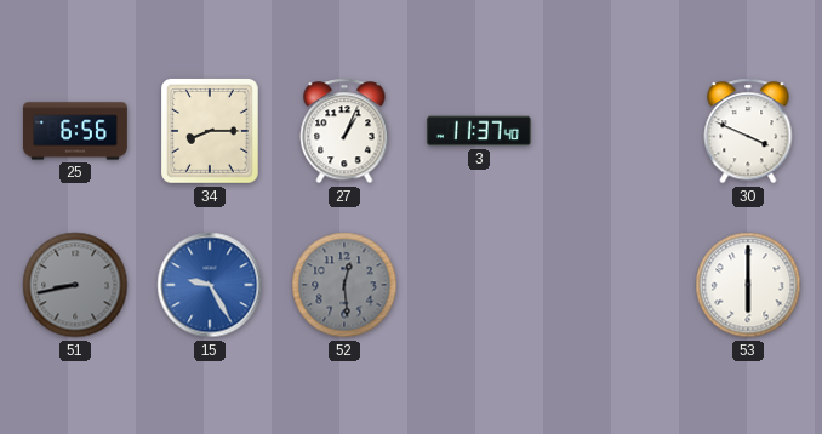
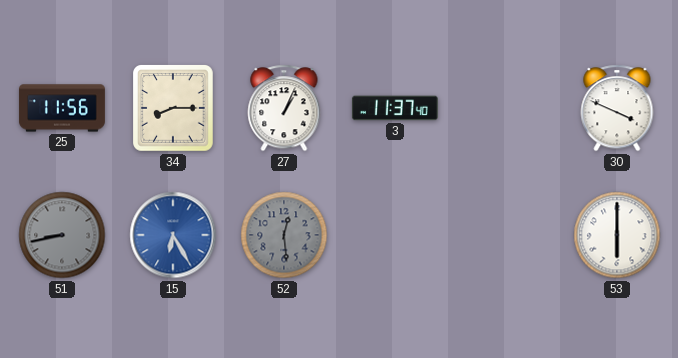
25: 6:56 -> 11:56
15: 9:25 -> 6:25
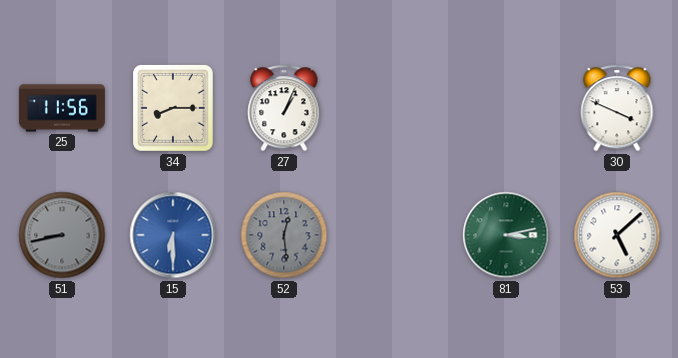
3: 11:37 -> none
15: 6:25 -> 6:30
81: none -> 3:13
53: 6:00 -> 5:08
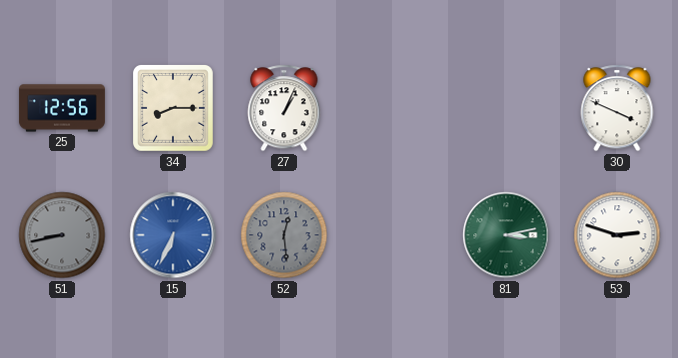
25: 11:56 -> 12:56
15: 6:30 -> 6:34
53: 5:08 -> 2:48
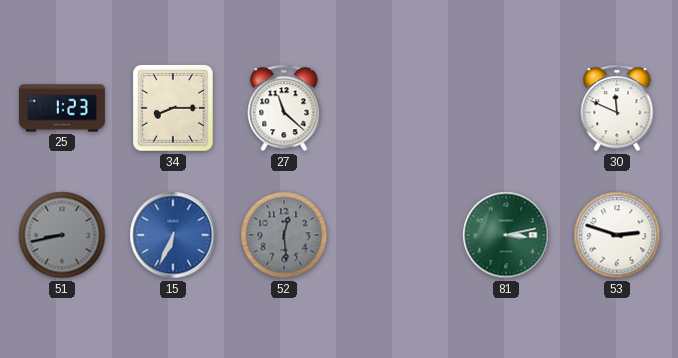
25: 12:56 -> 1:23
27: 1:04 -> 11:22
30: 3:49 -> 11:49
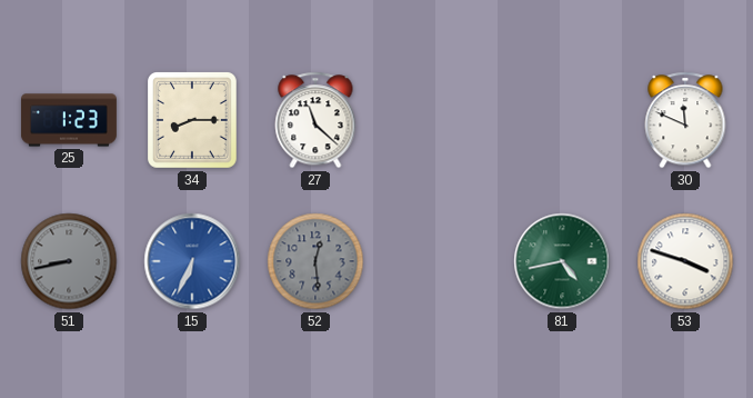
81: 3:13 -> 4:43
53: 2:48 -> 3:48
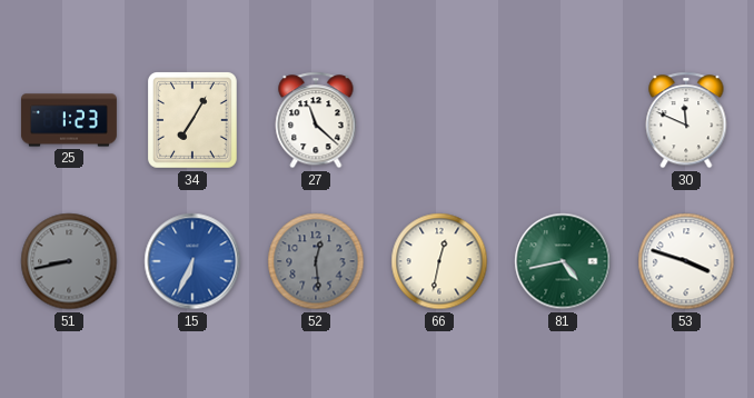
34: 8:15 -> 7:05
66: none -> 12:32
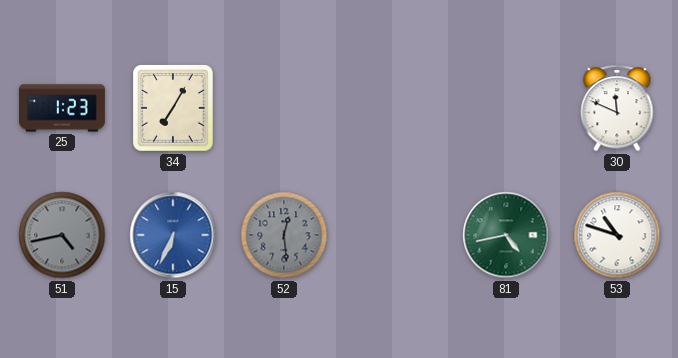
27: 11:22 -> none
51: 8:43 -> 4:43
66: 12:32 -> none
53: 3:48 -> 10:48
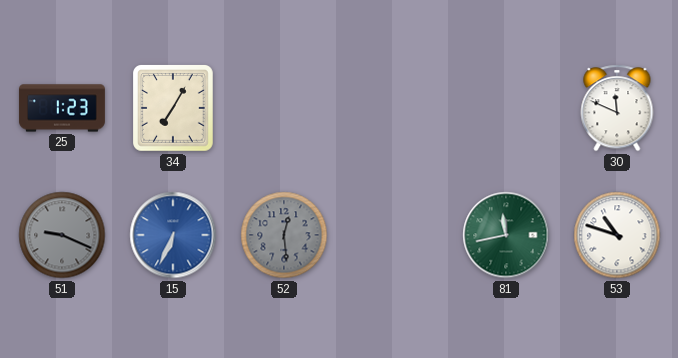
51: 4:43 -> 9:19
81: 4:43 -> 11:43
